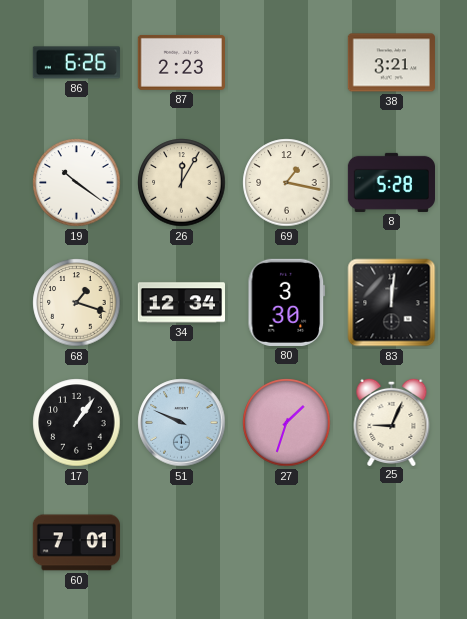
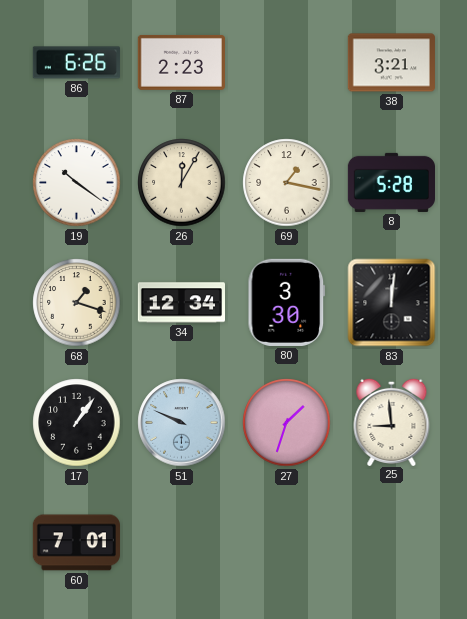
25: 9:04 -> 8:59
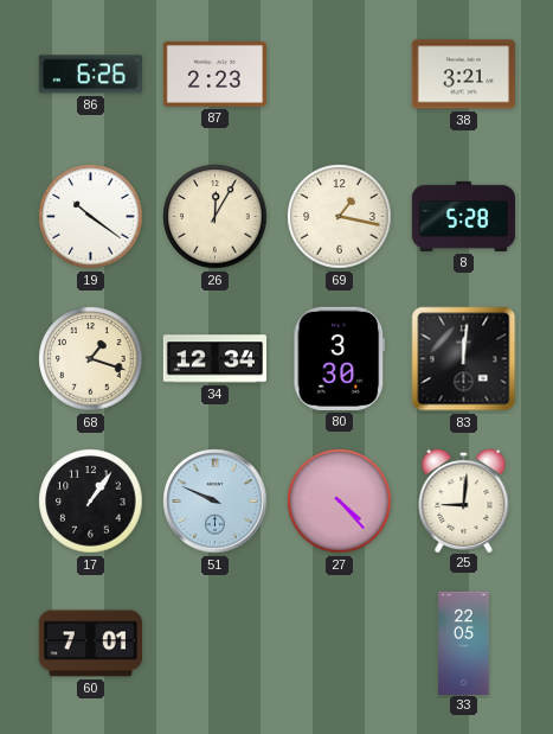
27: 1:33 -> 4:23
25: 8:59 -> 9:01
33: none -> 22:05
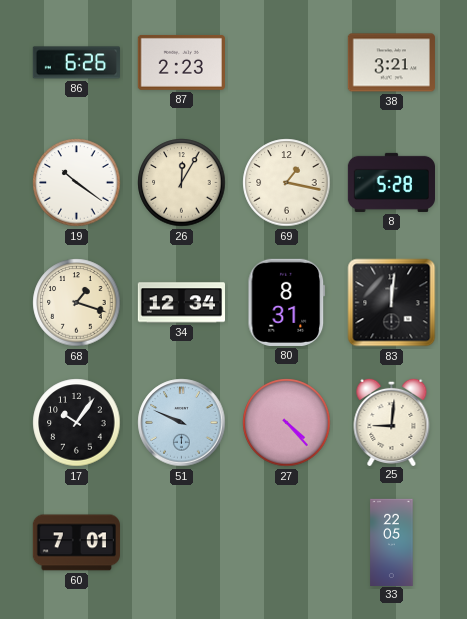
80: 3:30 -> 8:31
17: 1:06 -> 10:06
